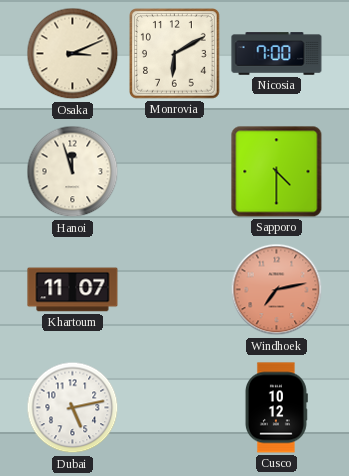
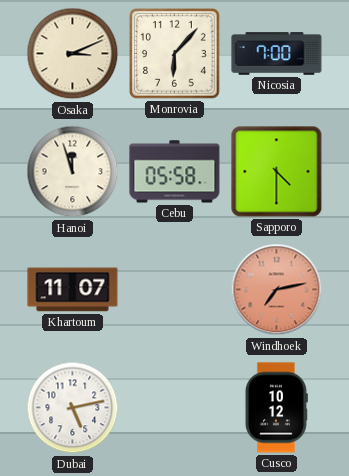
Monrovia: 6:10 -> 6:07
Cebu: none -> 05:58
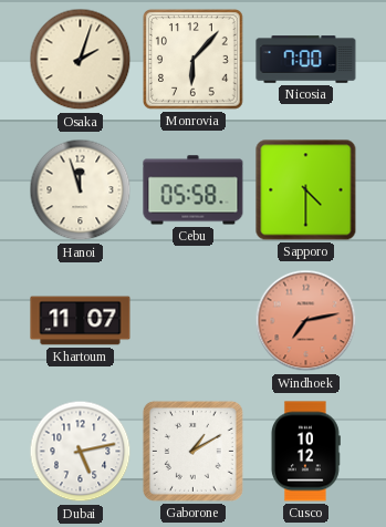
Osaka: 3:11 -> 2:03
Gaborone: none -> 1:10
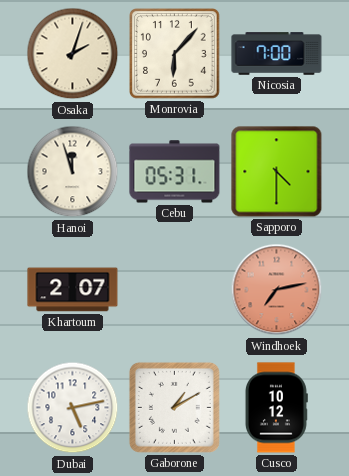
Cebu: 05:58 -> 05:31
Khartoum: 11:07 -> 2:07
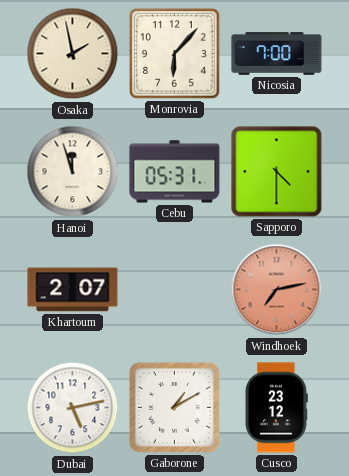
Osaka: 2:03 -> 1:58
Cusco: 10:12 -> 23:12
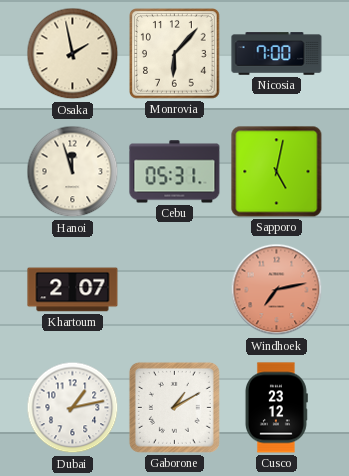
Sapporo: 4:30 -> 5:02
Dubai: 5:13 -> 1:13
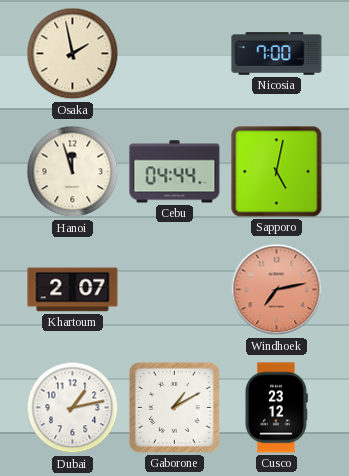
Monrovia: 6:07 -> none
Cebu: 05:31 -> 04:44
